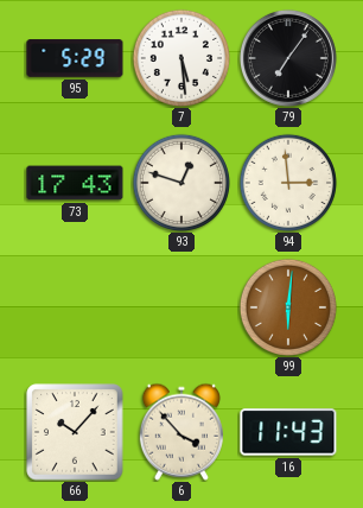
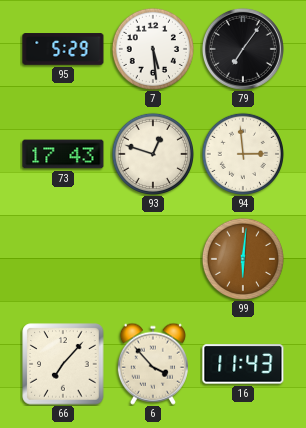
66: 10:07 -> 7:07
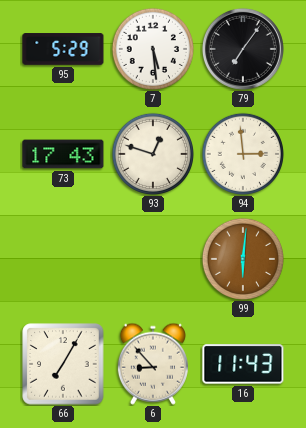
66: 7:07 -> 7:05
6: 3:53 -> 8:53
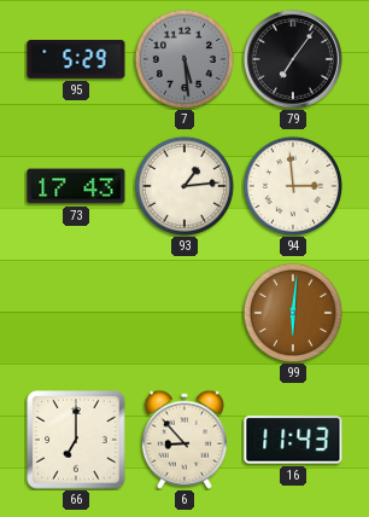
7 dial: white -> grey
93: 12:48 -> 1:14
66: 7:05 -> 7:00
